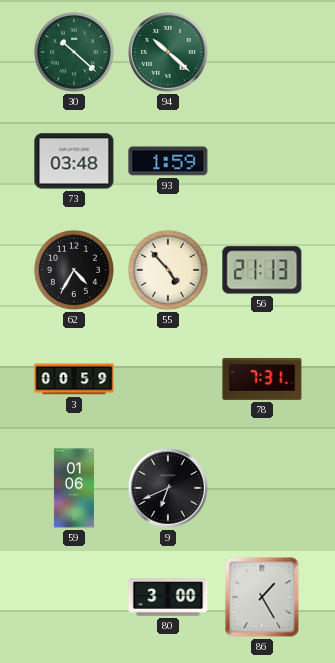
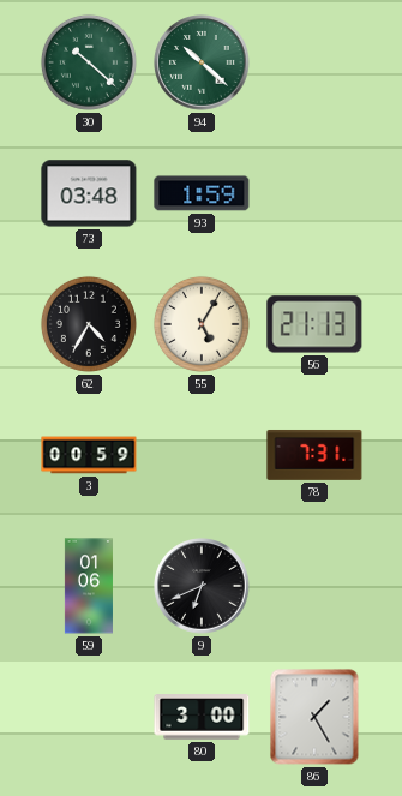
55: 4:53 -> 5:05
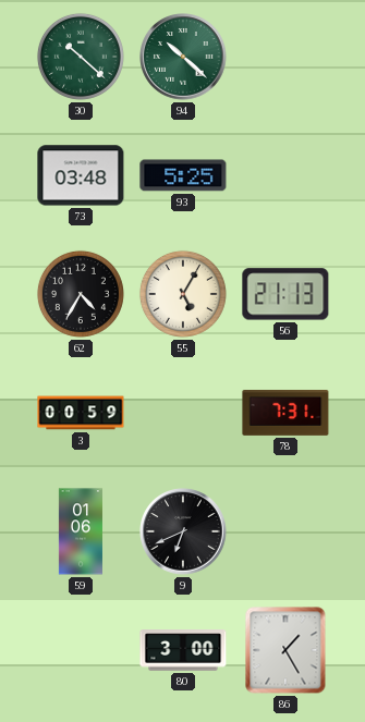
93: 1:59 -> 5:25
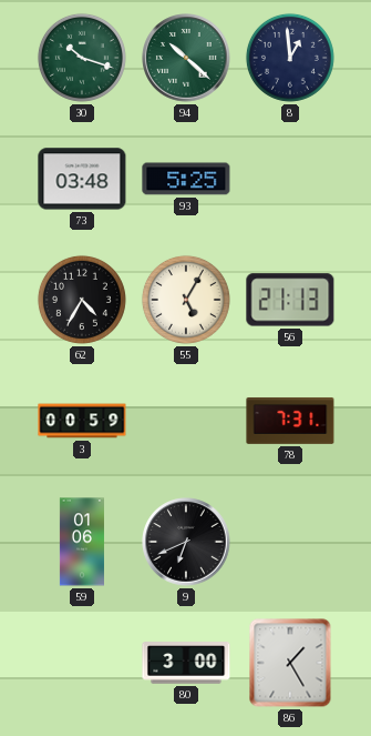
30: 10:22 -> 10:18
8: none -> 12:59
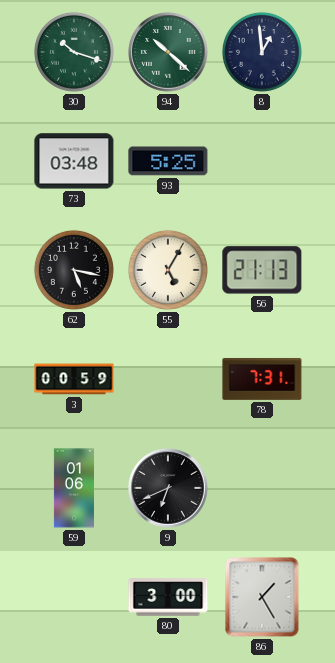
62: 4:35 -> 5:17
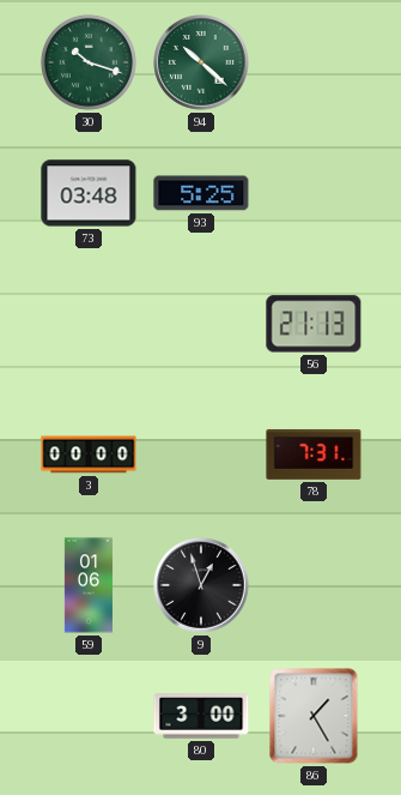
8: 12:59 -> none
62: 5:17 -> none
55: 5:05 -> none
3: 00:59 -> 00:00
9: 6:41 -> 12:57
